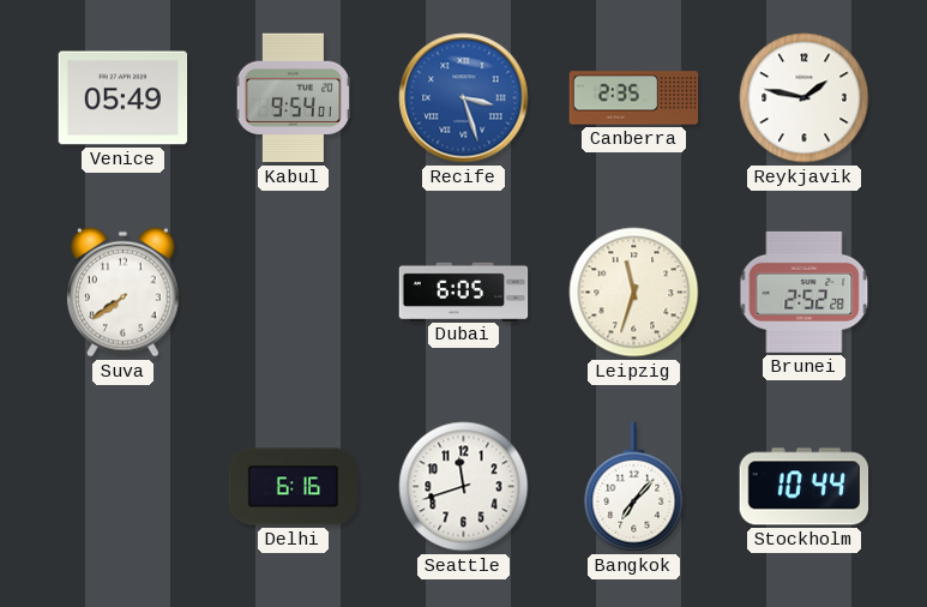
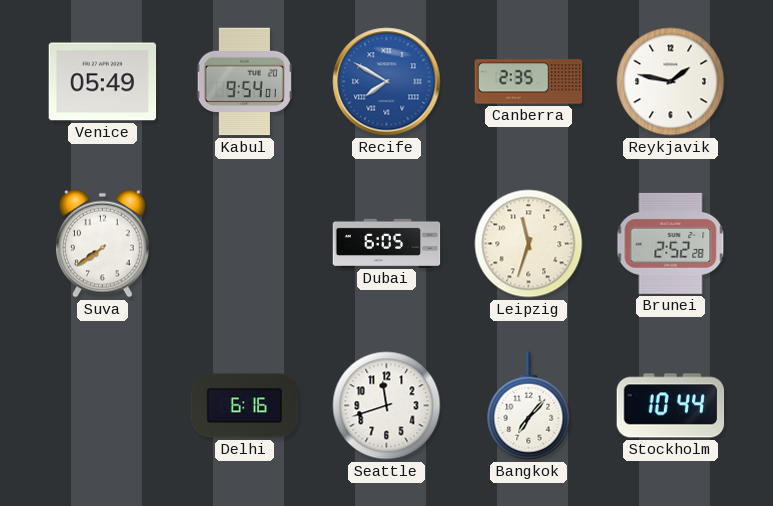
Recife: 3:27 -> 7:50
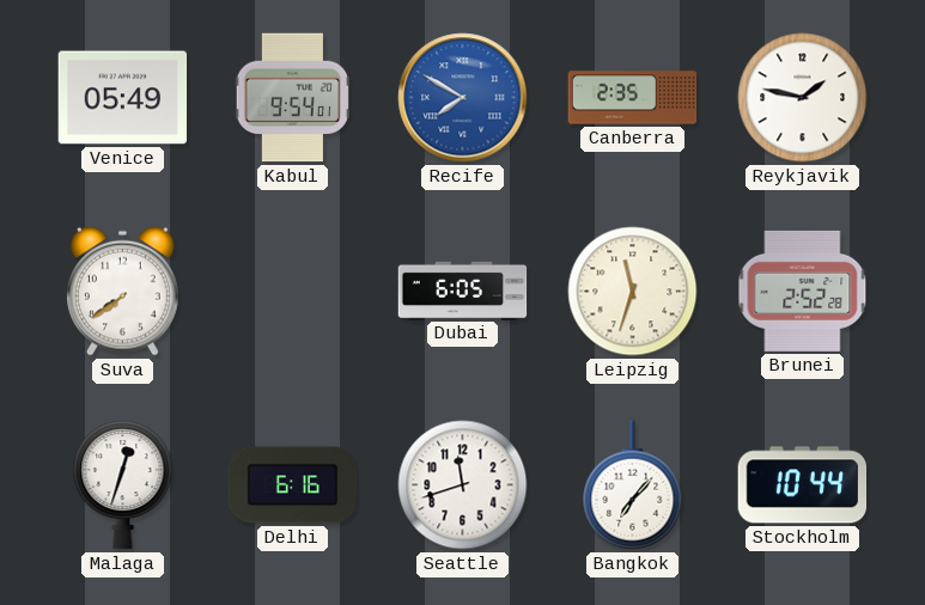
Malaga: none -> 12:33
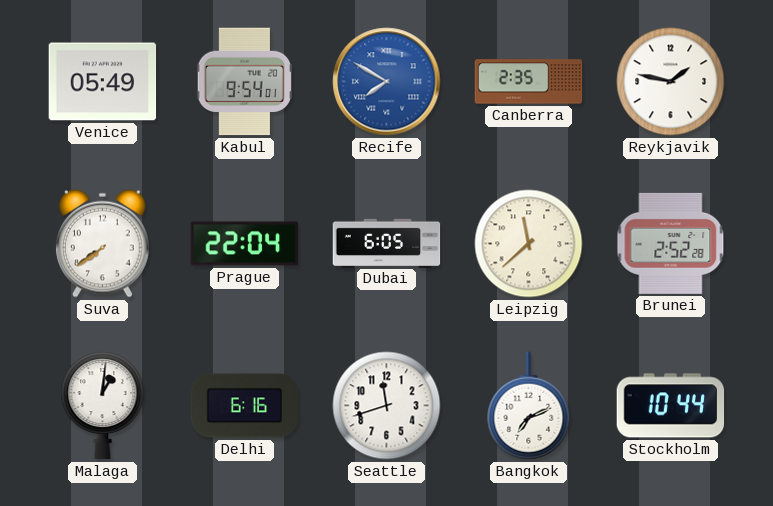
Prague: none -> 22:04
Leipzig: 11:33 -> 11:38
Malaga: 12:33 -> 1:01
Bangkok: 7:07 -> 7:11
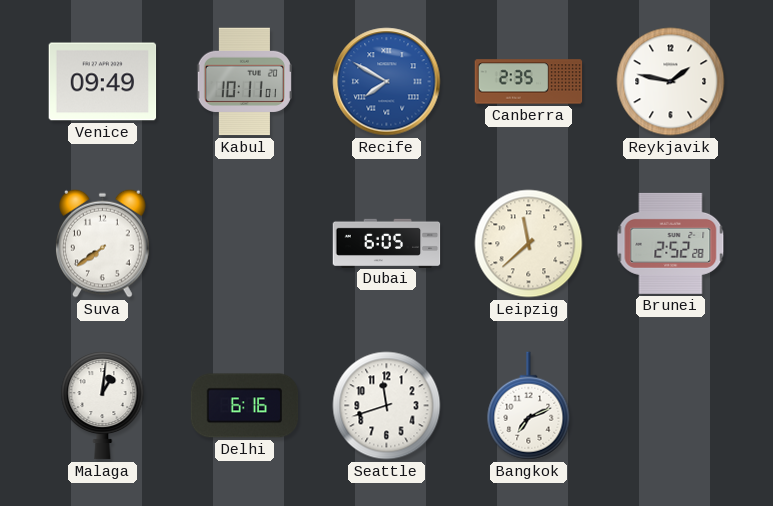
Venice: 05:49 -> 09:49
Kabul: 9:54 -> 10:11
Prague: 22:04 -> none
Stockholm: 10:44 -> none
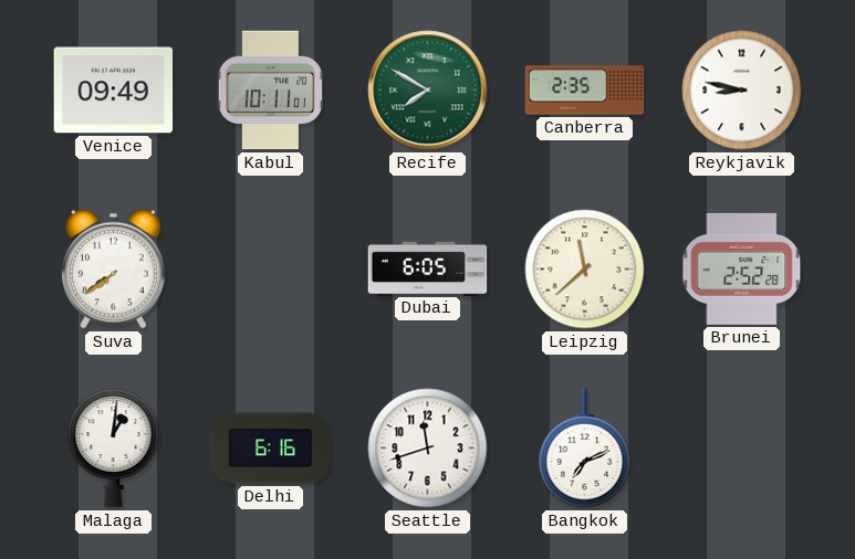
Recife dial: blue -> green
Reykjavik: 1:47 -> 8:47
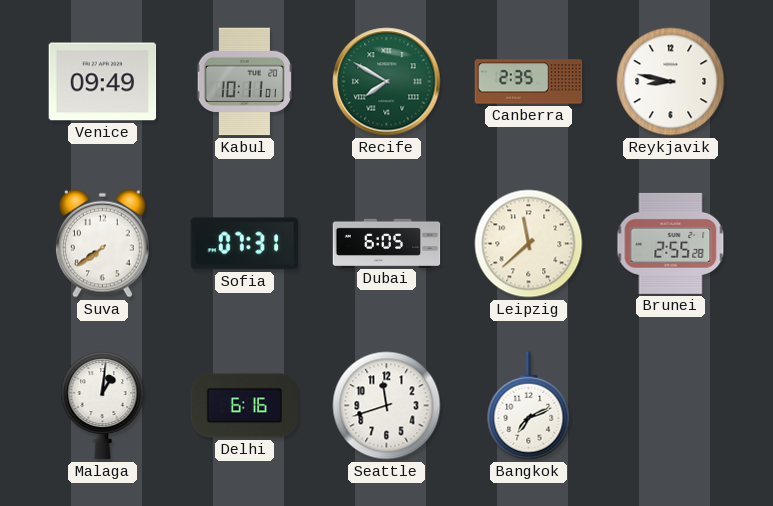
Sofia: none -> 07:31
Brunei: 2:52 -> 2:55
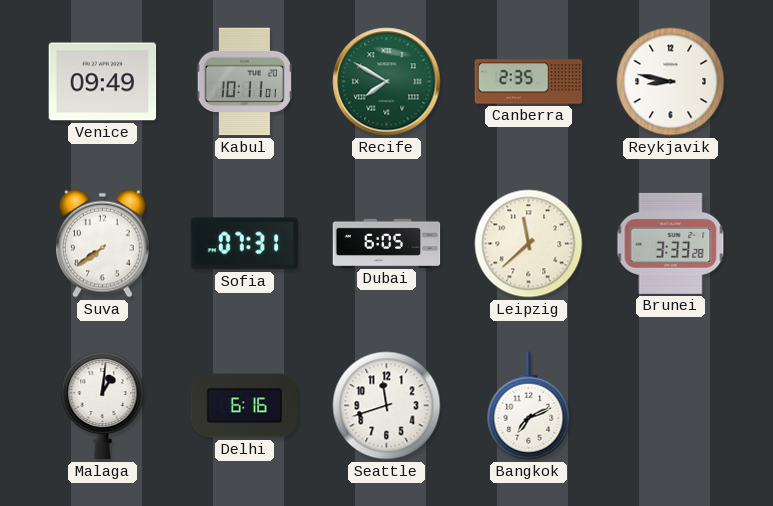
Brunei: 2:55 -> 3:33
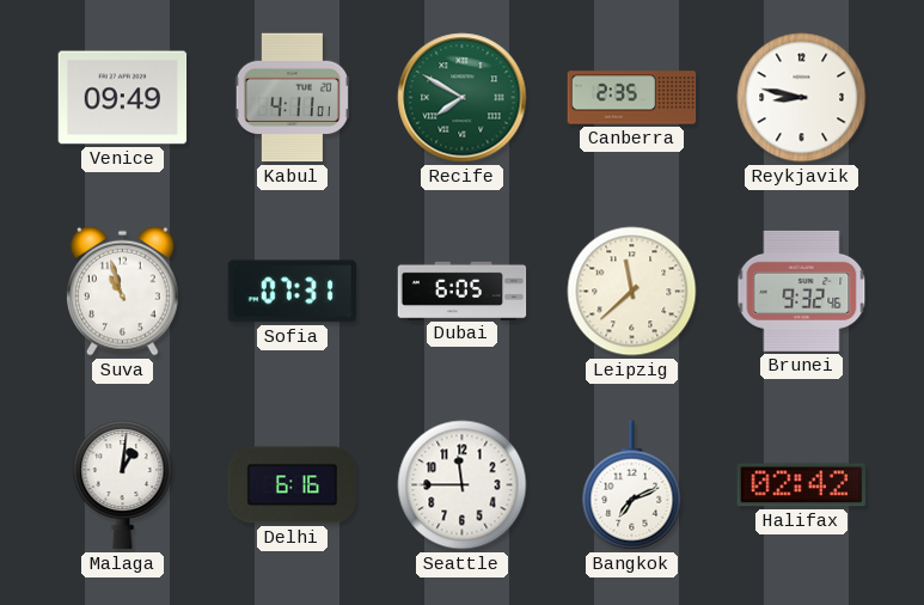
Kabul: 10:11 -> 4:11
Suva: 7:39 -> 10:57
Brunei: 3:33 -> 9:32
Seattle: 11:42 -> 11:45
Halifax: none -> 02:42
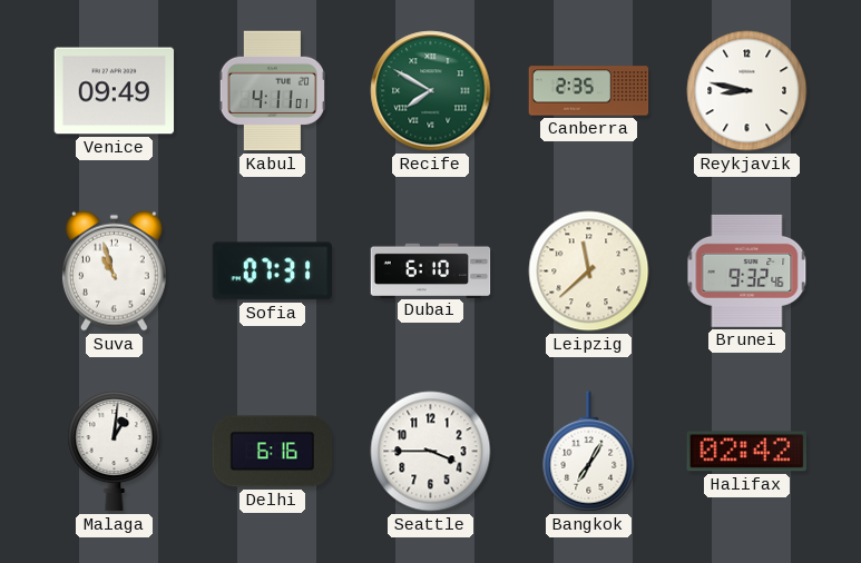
Dubai: 6:05 -> 6:10
Seattle: 11:45 -> 3:45
Bangkok: 7:11 -> 7:05
